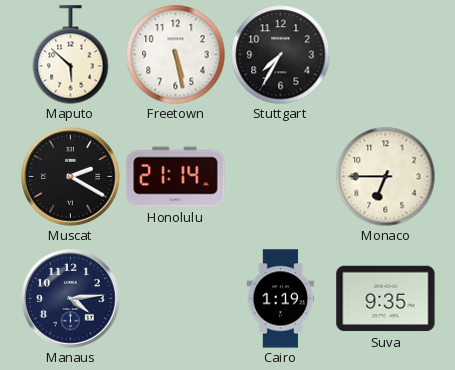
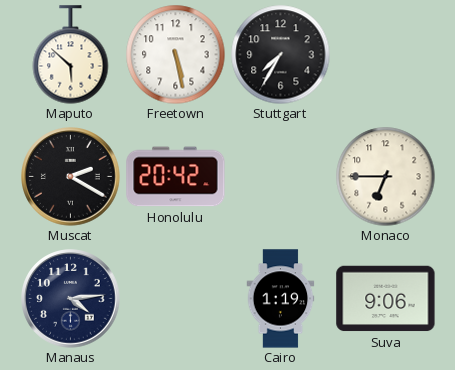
Honolulu: 21:14 -> 20:42
Suva: 9:35 -> 9:06
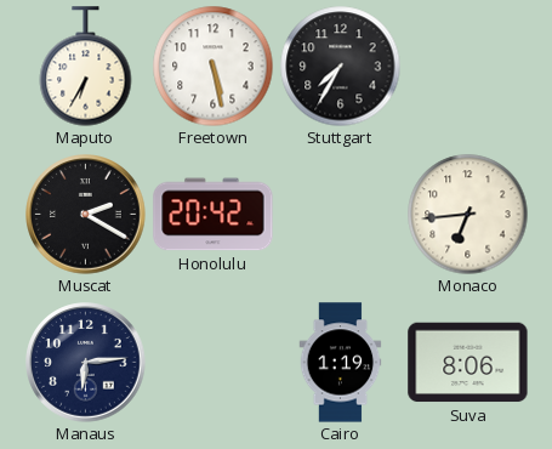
Maputo: 5:52 -> 6:35
Monaco: 6:45 -> 6:44
Manaus: 4:14 -> 6:14
Suva: 9:06 -> 8:06
